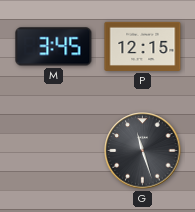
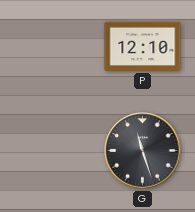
M: 3:45 -> none
P: 12:15 -> 12:10
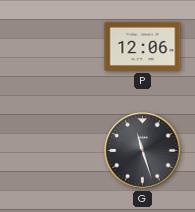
P: 12:10 -> 12:06
